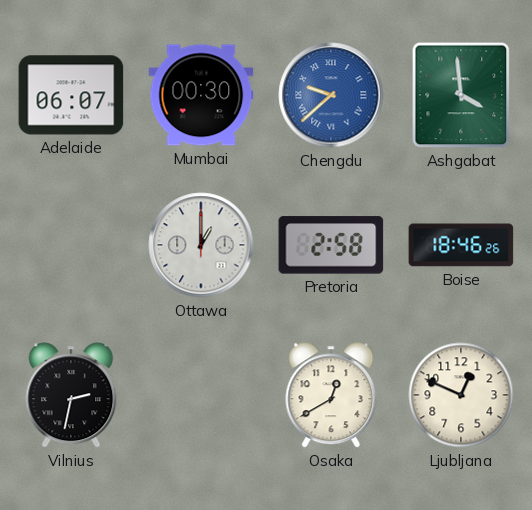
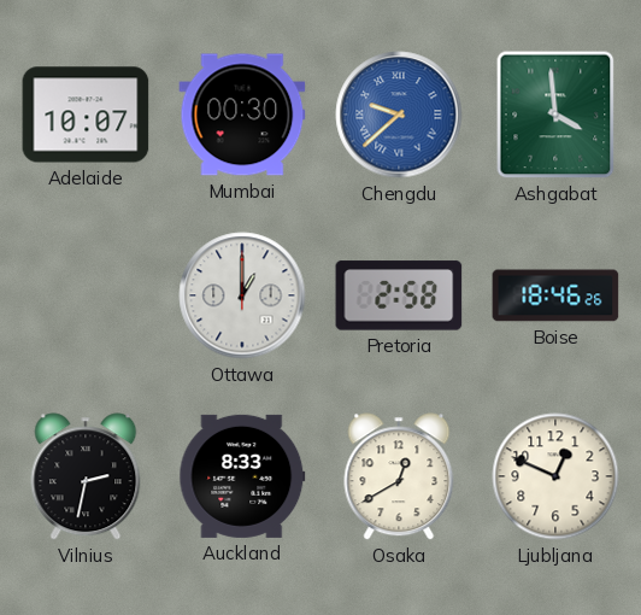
Adelaide: 06:07 -> 10:07
Auckland: none -> 8:33
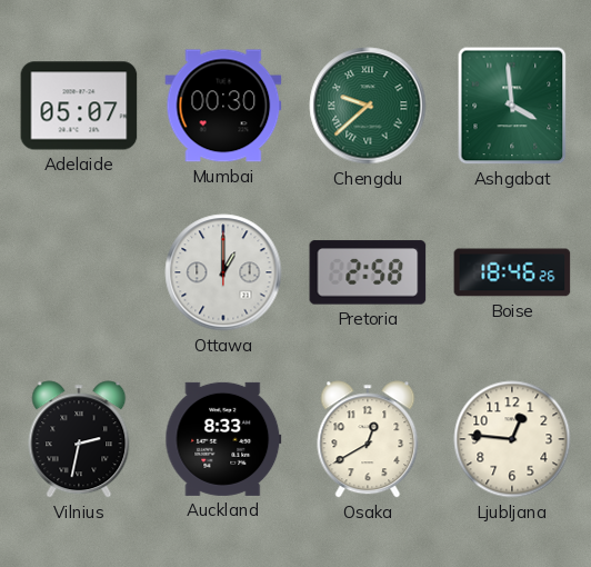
Adelaide: 10:07 -> 05:07
Chengdu dial: blue -> green
Ljubljana: 12:49 -> 12:46
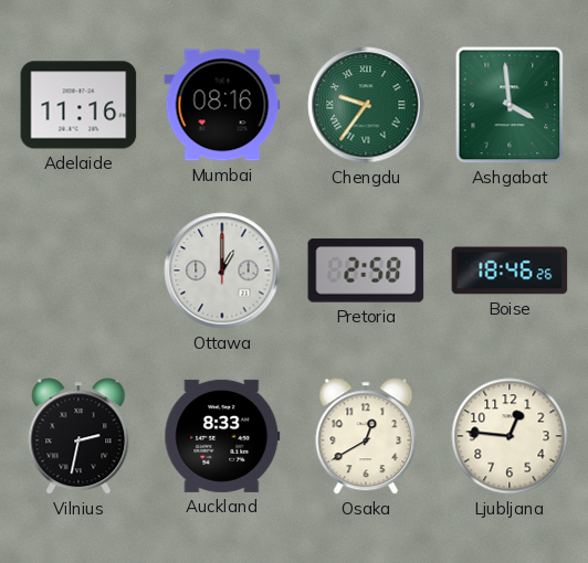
Adelaide: 05:07 -> 11:16
Mumbai: 00:30 -> 08:16
Chengdu: 9:38 -> 9:36
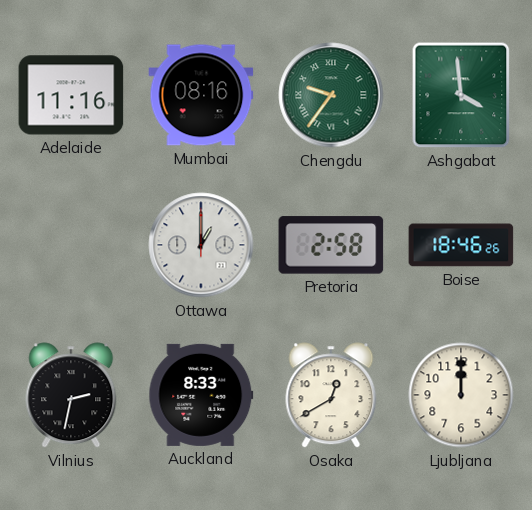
Ljubljana: 12:46 -> 12:00
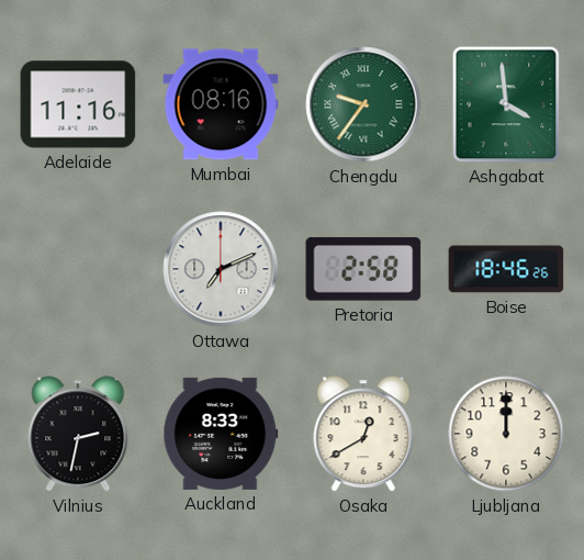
Ottawa: 1:00 -> 7:11
